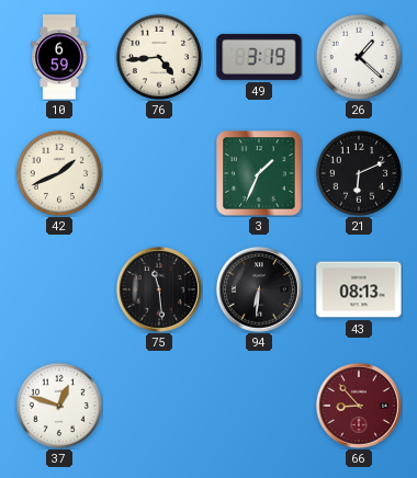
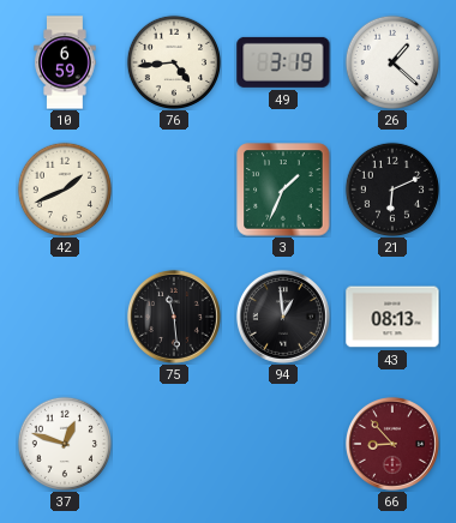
94: 6:31 -> 12:59
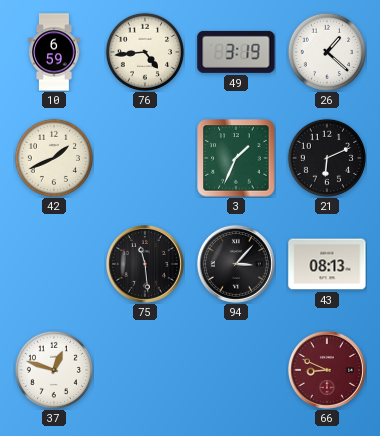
94: 12:59 -> 3:07
66: 8:53 -> 8:49
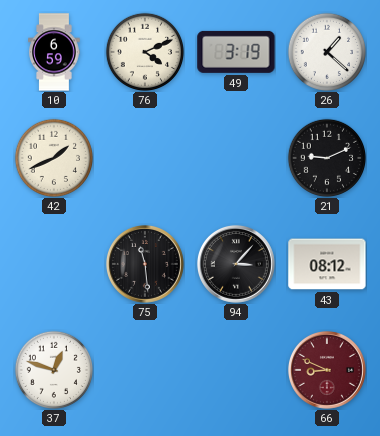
76: 4:44 -> 4:11
3: 1:34 -> none
21: 6:11 -> 9:11
43: 08:13 -> 08:12
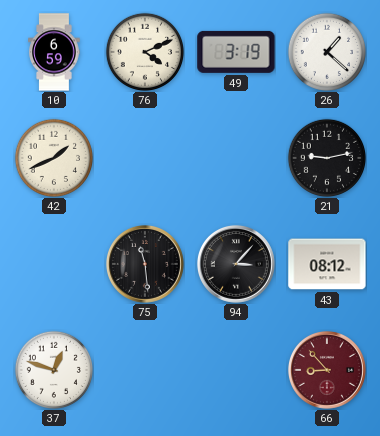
21: 9:11 -> 9:13
66: 8:49 -> 8:53
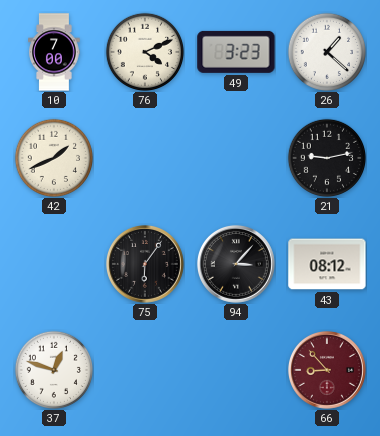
10: 6:59 -> 7:00
49: 3:19 -> 3:23
75: 11:29 -> 6:06
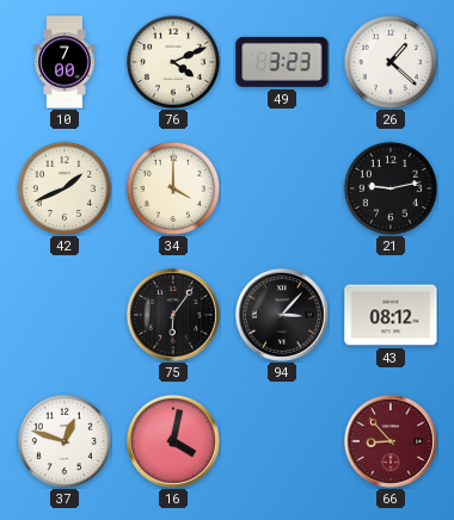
34: none -> 4:00
16: none -> 4:02
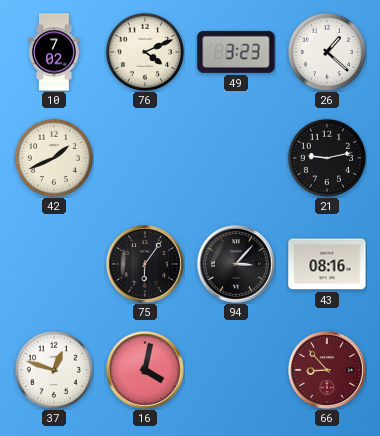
10: 7:00 -> 7:02
34: 4:00 -> none
43: 08:12 -> 08:16
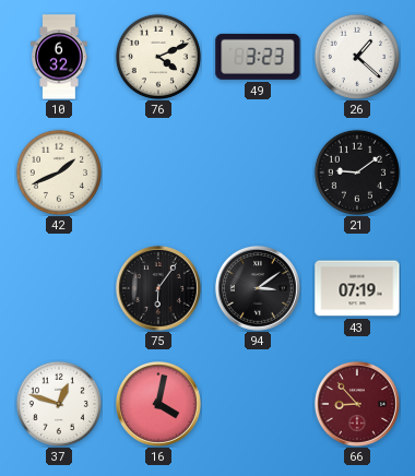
10: 7:02 -> 6:32
21: 9:13 -> 9:09
94: 3:07 -> 3:09
43: 08:16 -> 07:19
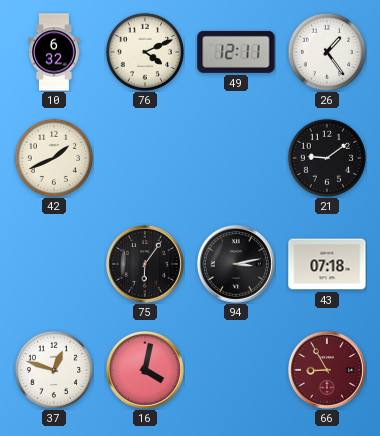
49: 3:23 -> 12:11
26: 1:22 -> 1:24
94: 3:09 -> 3:13
43: 07:19 -> 07:18
66: 8:53 -> 8:55
